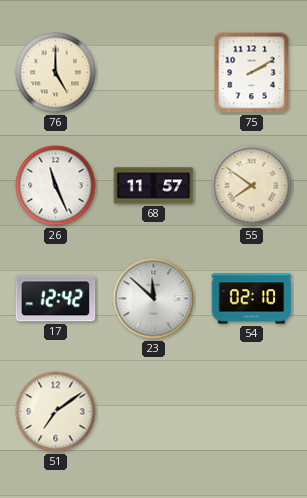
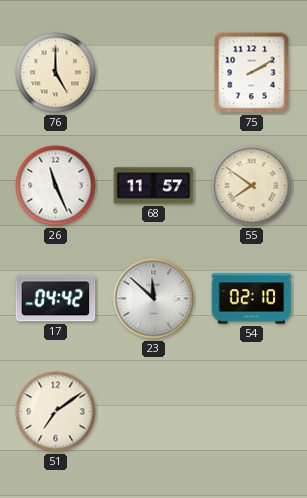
17: 12:42 -> 04:42
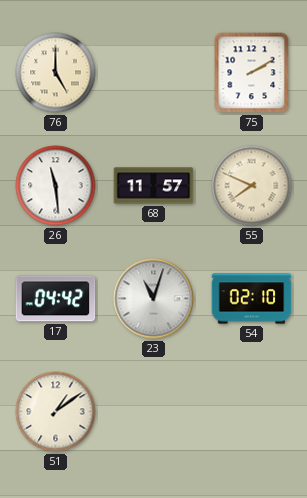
26: 11:26 -> 11:29
55: 7:51 -> 7:49
23: 11:52 -> 11:03
51: 7:09 -> 1:09
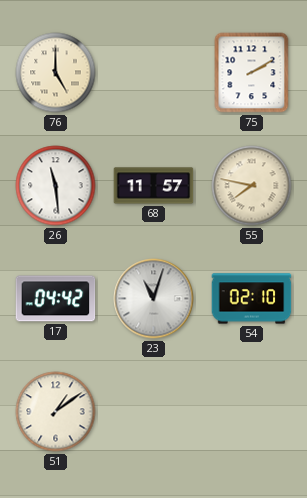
55: 7:49 -> 7:47
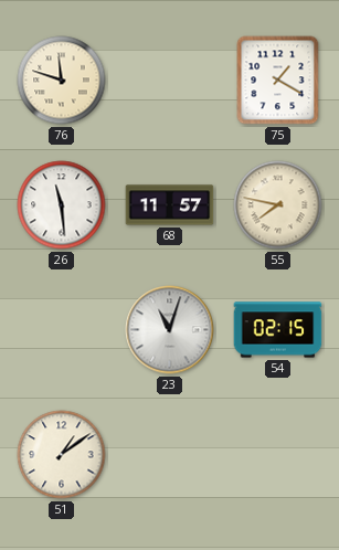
76: 5:00 -> 11:48
75: 2:10 -> 1:20
17: 04:42 -> none
54: 02:10 -> 02:15
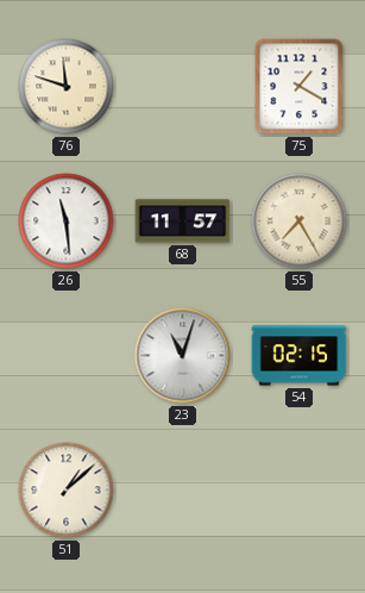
55: 7:47 -> 7:25
51: 1:09 -> 1:08
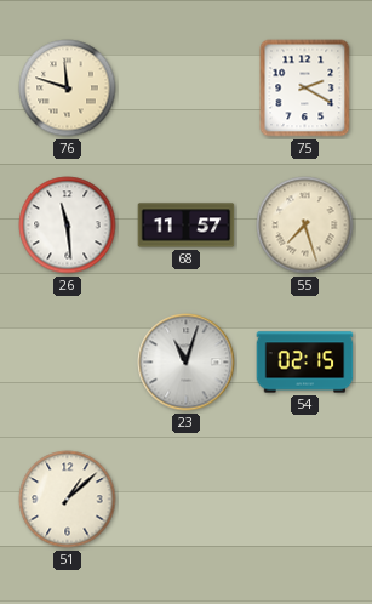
75: 1:20 -> 2:20
55: 7:25 -> 7:27
